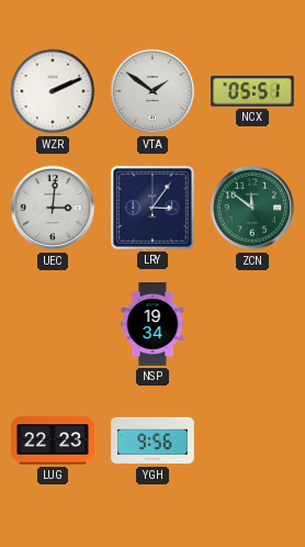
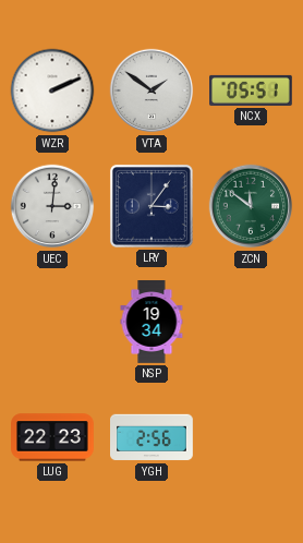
YGH: 9:56 -> 2:56
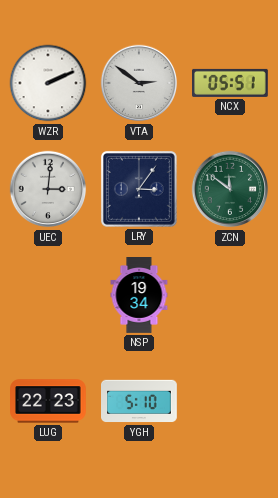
VTA: 1:51 -> 2:51
YGH: 2:56 -> 5:10
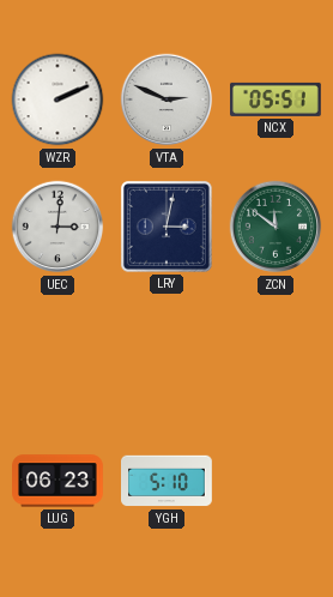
VTA: 2:51 -> 2:49
LRY: 3:06 -> 3:02
NSP: 19:34 -> none
LUG: 22:23 -> 06:23
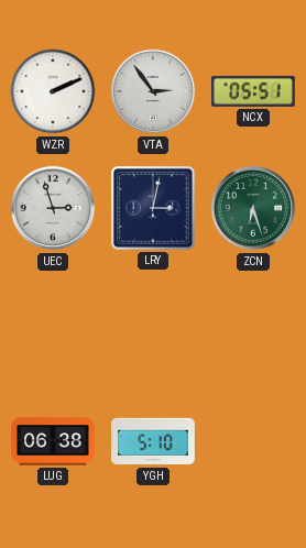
VTA: 2:49 -> 2:54
UEC: 3:01 -> 2:57
ZCN: 11:51 -> 6:27
LUG: 06:23 -> 06:38
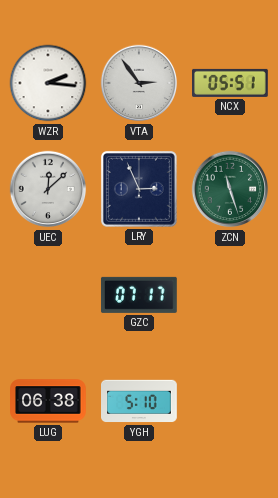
WZR: 2:11 -> 2:16
UEC: 2:57 -> 12:08
LRY: 3:02 -> 2:56
ZCN: 6:27 -> 11:27
GZC: none -> 07:17
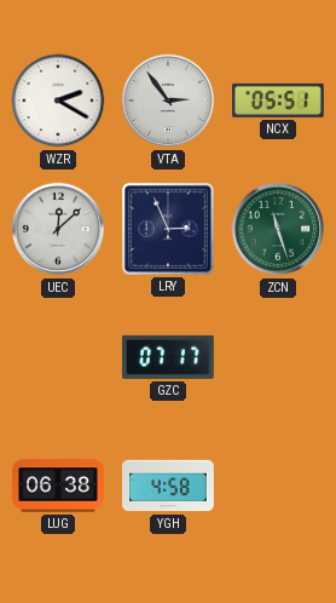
WZR: 2:16 -> 2:20
YGH: 5:10 -> 4:58
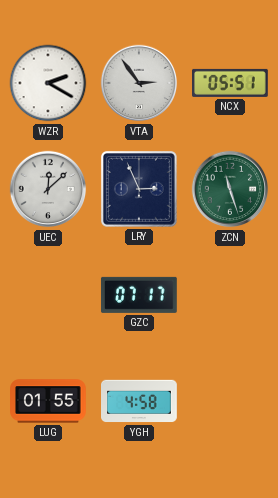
LUG: 06:38 -> 01:55
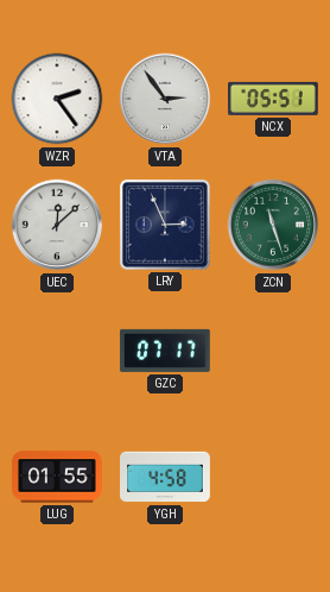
WZR: 2:20 -> 2:24
